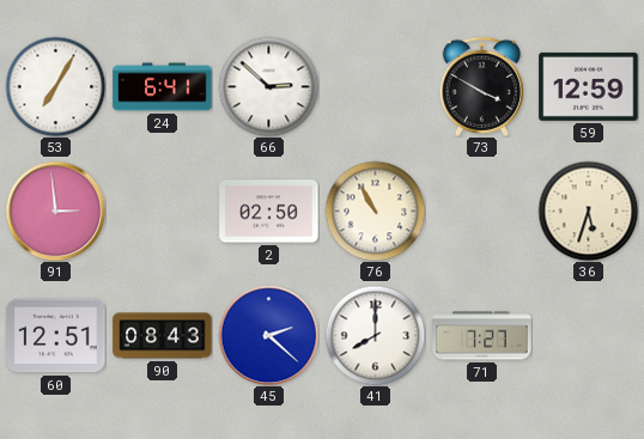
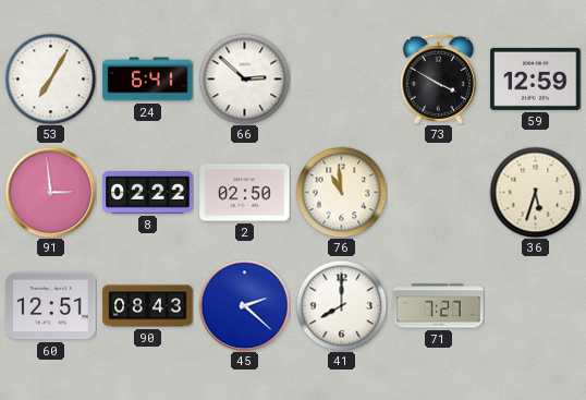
8: none -> 02:22
76: 10:55 -> 10:59
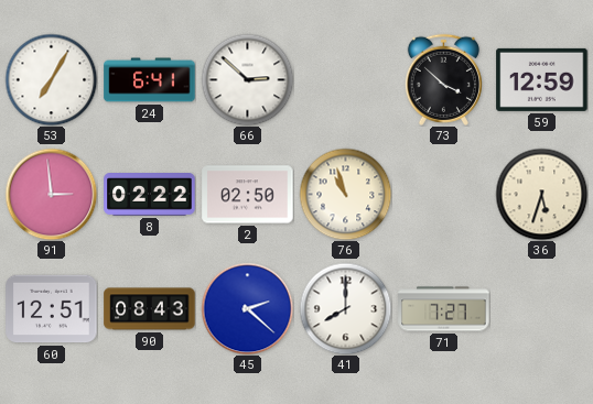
73: 3:50 -> 3:52
76: 10:59 -> 10:57
